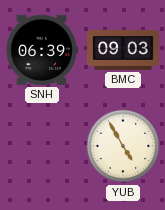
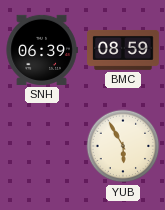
BMC: 09:03 -> 08:59
YUB: 4:55 -> 5:55
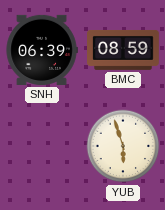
YUB: 5:55 -> 5:57
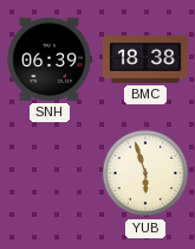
BMC: 08:59 -> 18:38
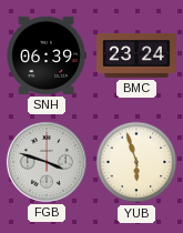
BMC: 18:38 -> 23:24
FGB: none -> 3:48
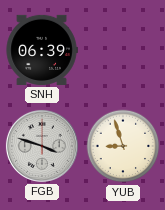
BMC: 23:24 -> none
YUB: 5:57 -> 8:57
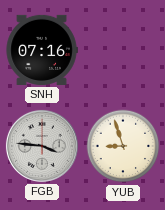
SNH: 06:39 -> 07:16
FGB: 3:48 -> 3:46
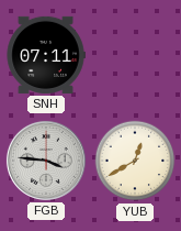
SNH: 07:16 -> 07:11
YUB: 8:57 -> 12:40
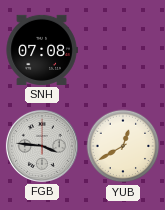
SNH: 07:11 -> 07:08
